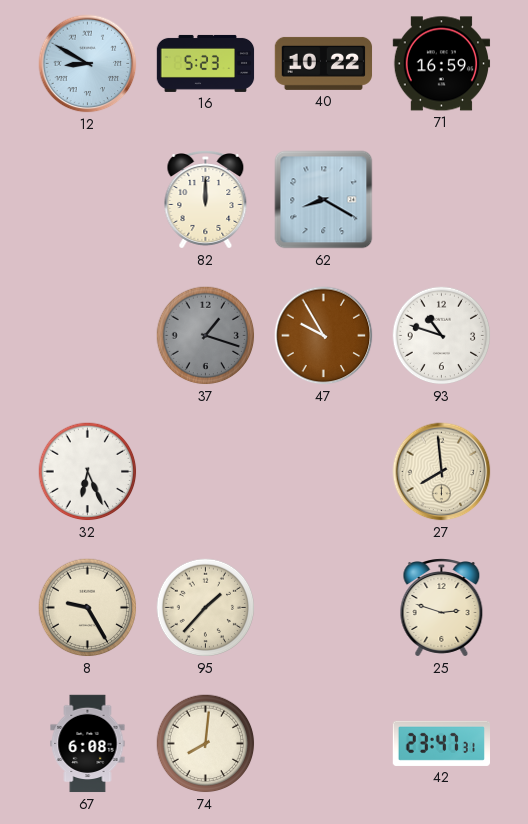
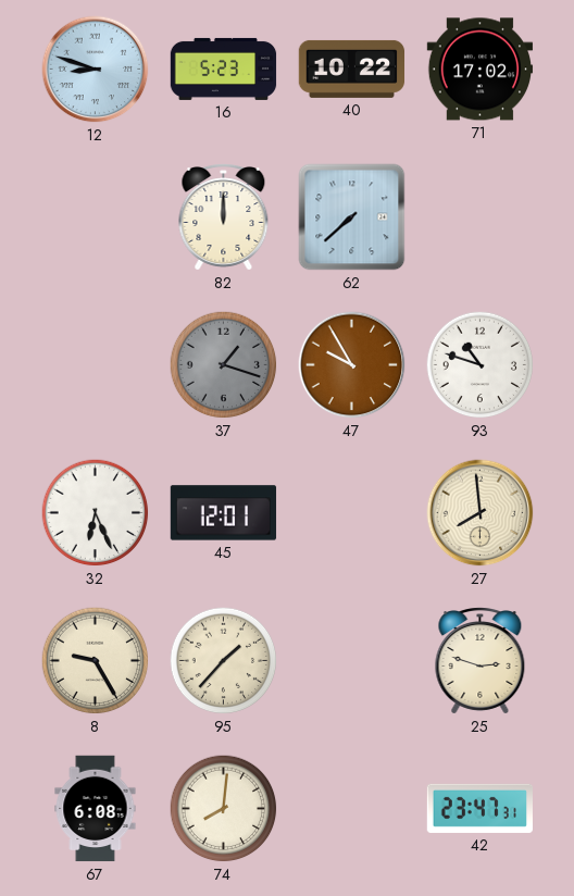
12: 8:50 -> 8:48
71: 16:59 -> 17:02
62: 8:20 -> 7:38
45: none -> 12:01
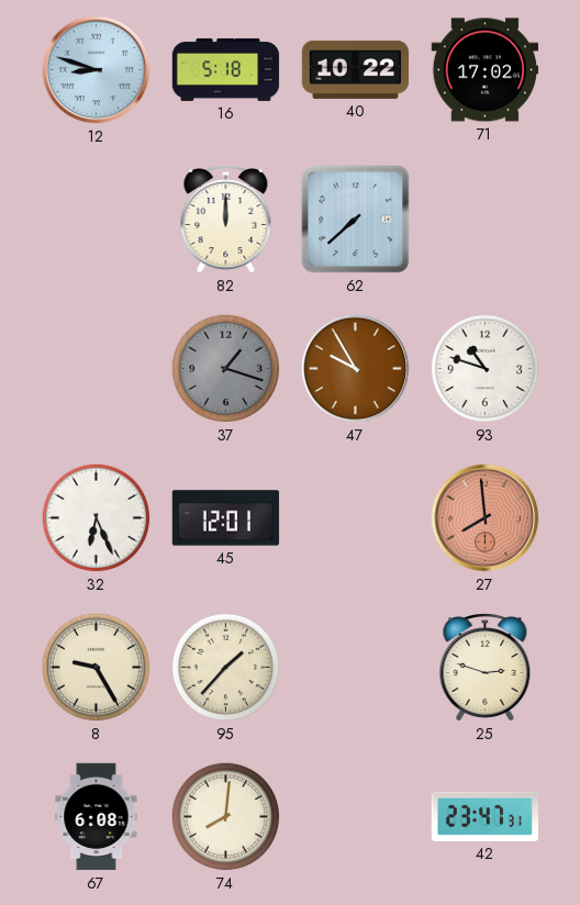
16: 5:23 -> 5:18
27 dial: cream -> salmon
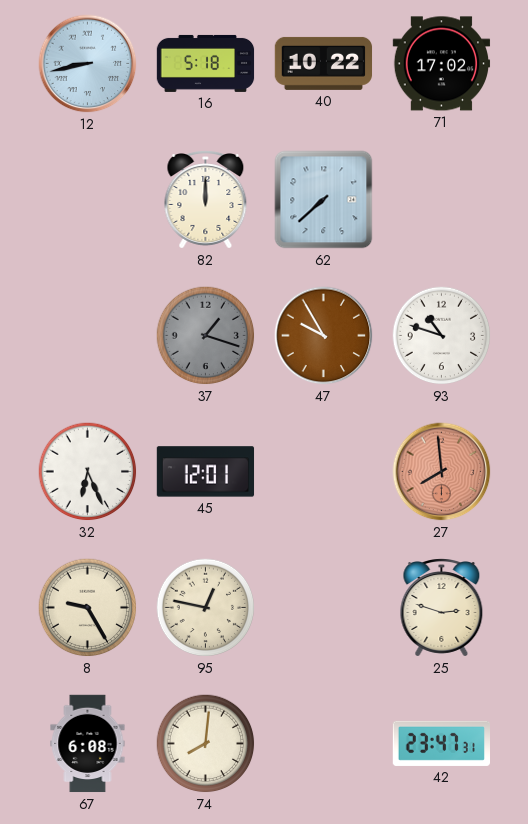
12: 8:48 -> 8:43
95: 1:37 -> 12:47
